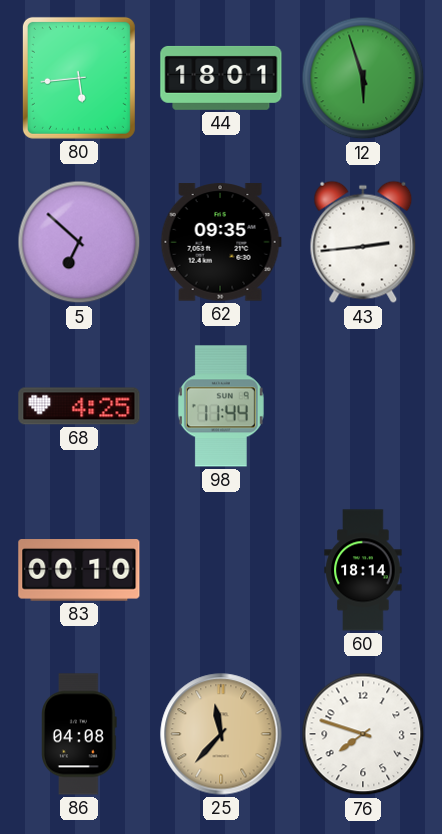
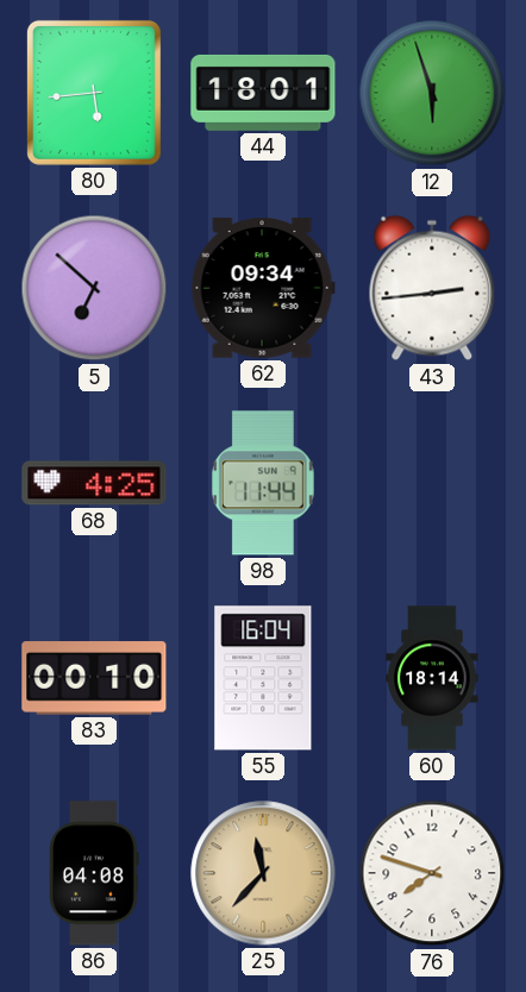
62: 09:35 -> 09:34
55: none -> 16:04
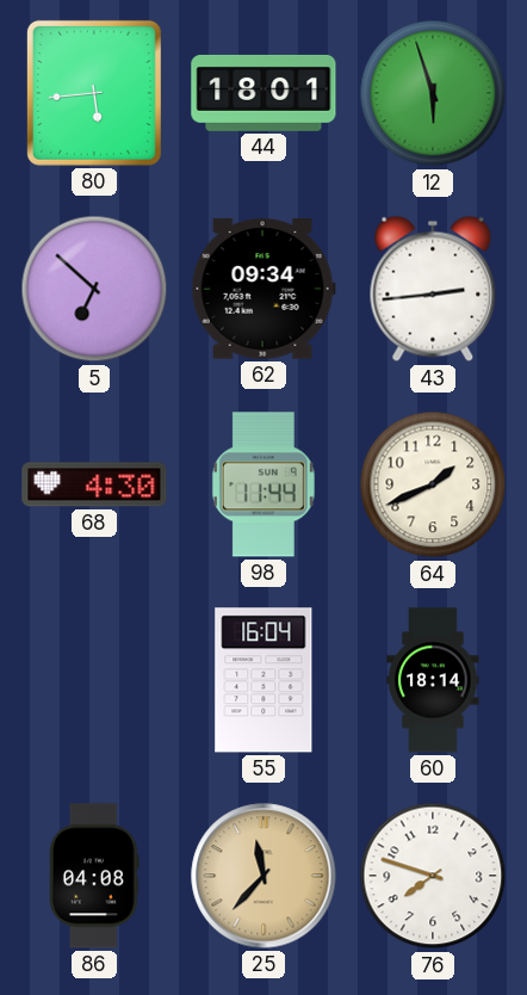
68: 4:25 -> 4:30
64: none -> 1:41
83: 00:10 -> none
